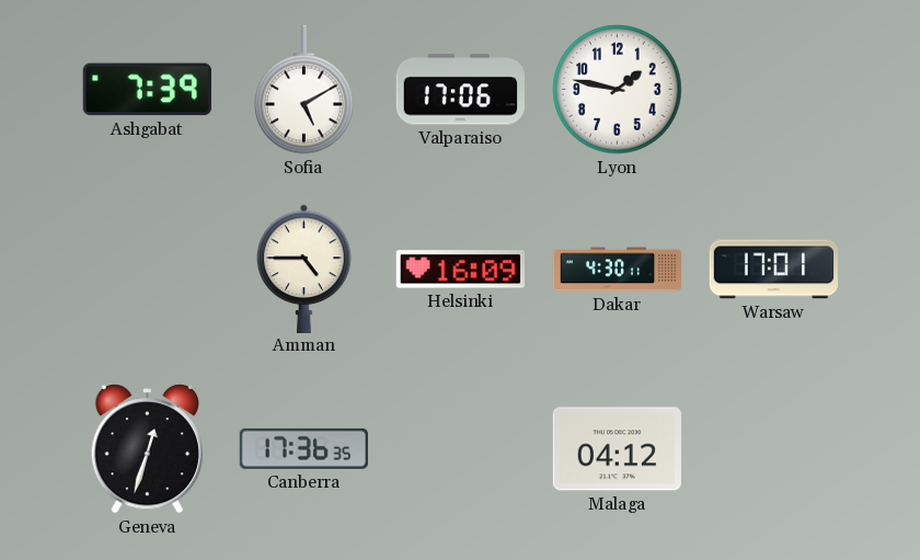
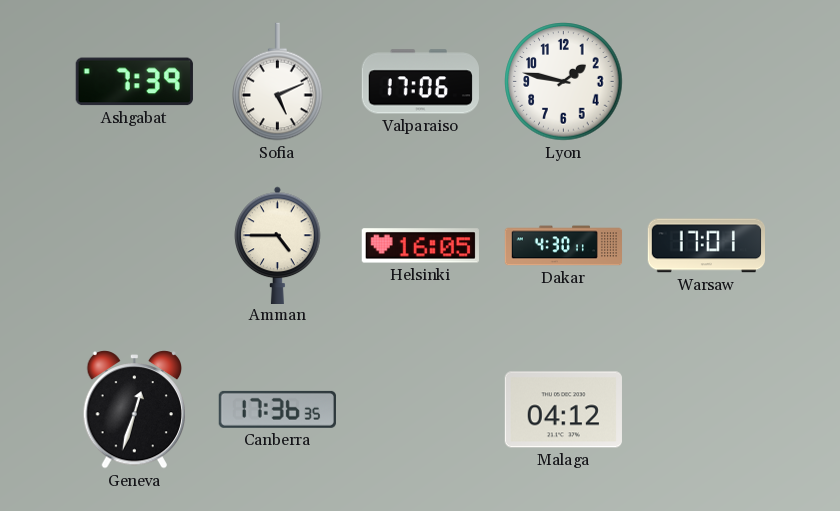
Sofia: 5:10 -> 5:11
Helsinki: 16:09 -> 16:05
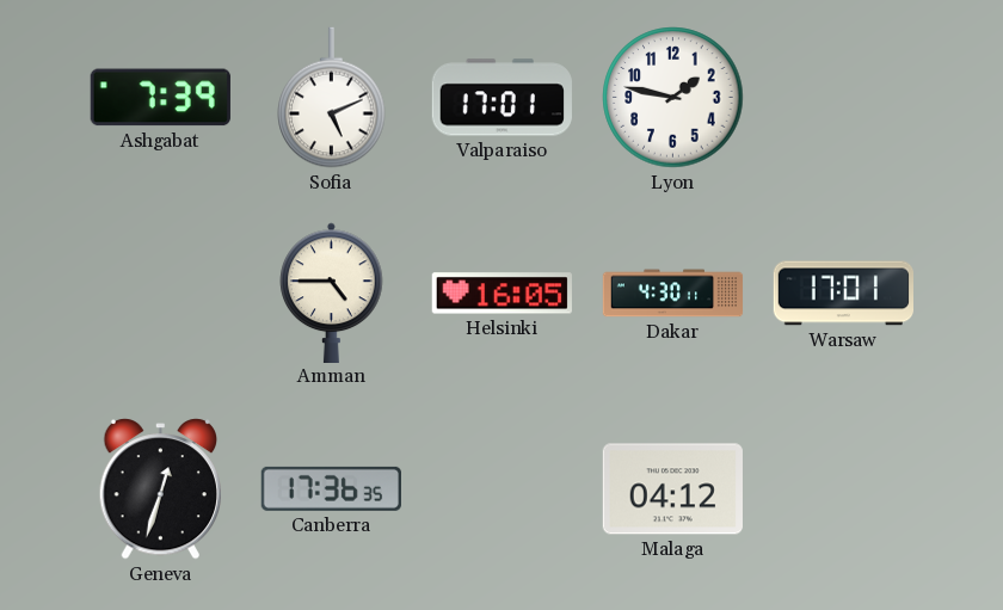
Valparaiso: 17:06 -> 17:01
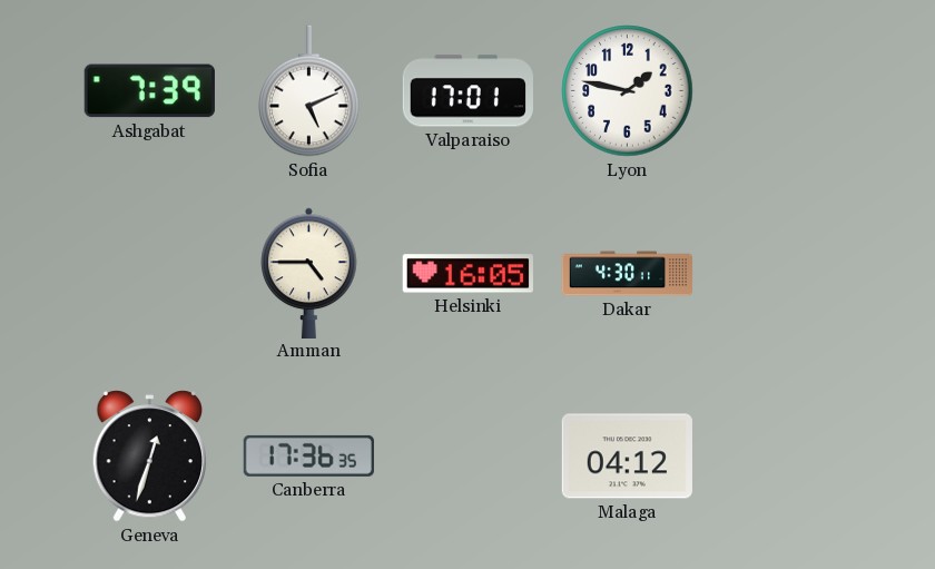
Warsaw: 17:01 -> none
